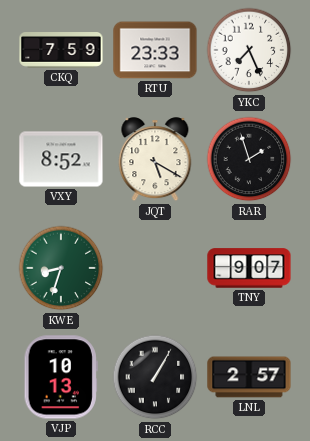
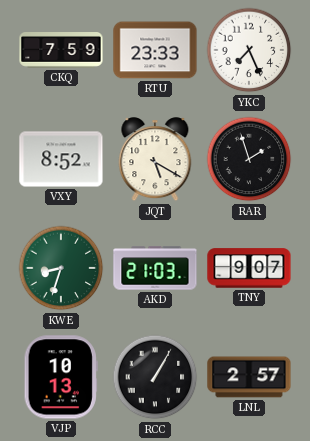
AKD: none -> 21:03
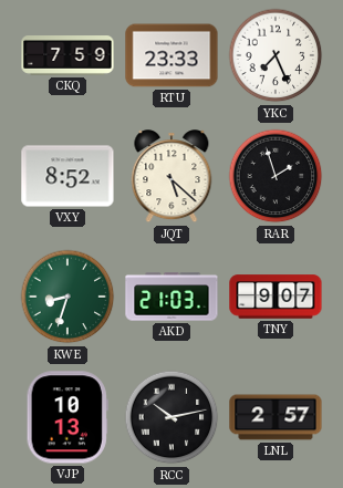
JQT: 5:20 -> 5:22
RCC: 1:05 -> 10:13
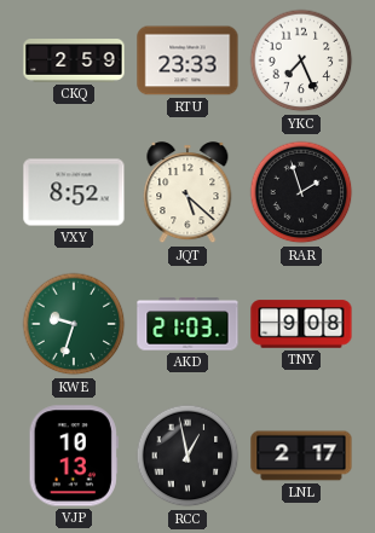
CKQ: 7:59 -> 2:59
KWE: 8:33 -> 9:33
TNY: 9:07 -> 9:08
RCC: 10:13 -> 12:58
LNL: 2:57 -> 2:17
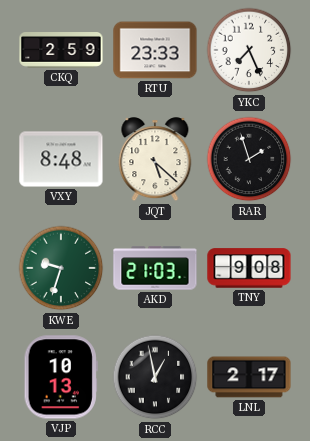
VXY: 8:52 -> 8:48
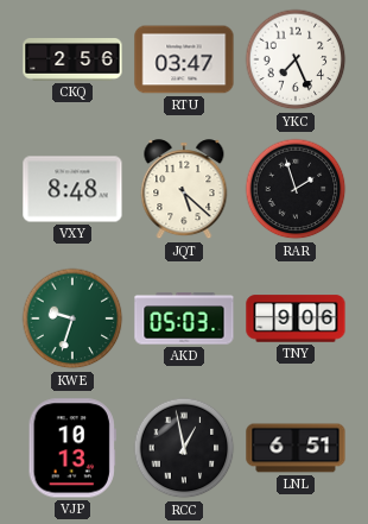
CKQ: 2:59 -> 2:56
RTU: 23:33 -> 03:47
AKD: 21:03 -> 05:03
TNY: 9:08 -> 9:06
LNL: 2:17 -> 6:51
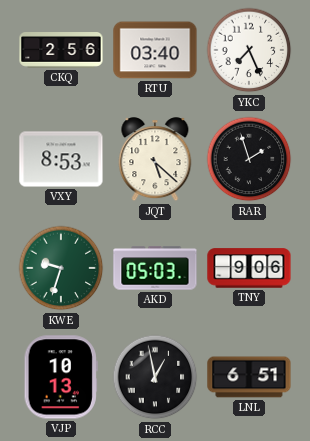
RTU: 03:47 -> 03:40
VXY: 8:48 -> 8:53
